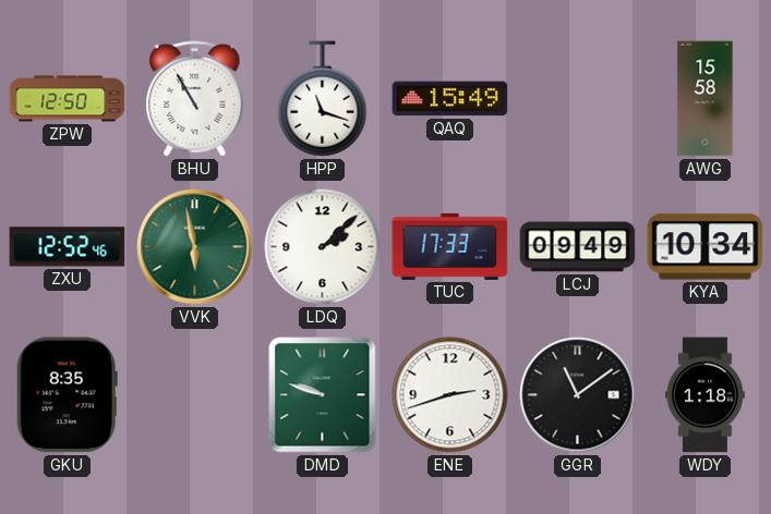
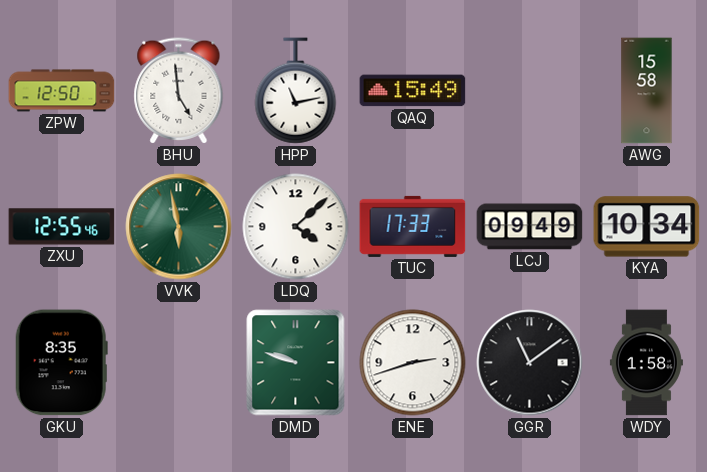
BHU: 10:55 -> 4:59
HPP: 11:18 -> 11:13
ZXU: 12:52 -> 12:55
LDQ: 2:08 -> 4:08
WDY: 1:18 -> 1:58
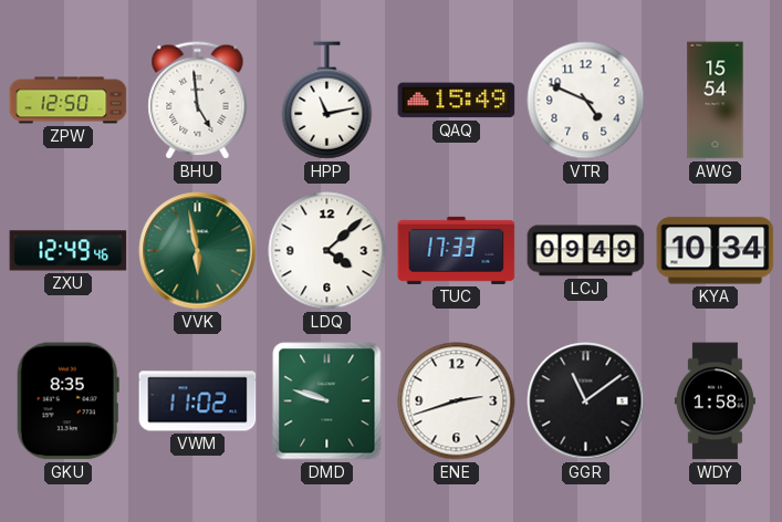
VTR: none -> 4:49
AWG: 15:58 -> 15:54
ZXU: 12:55 -> 12:49
VWM: none -> 11:02
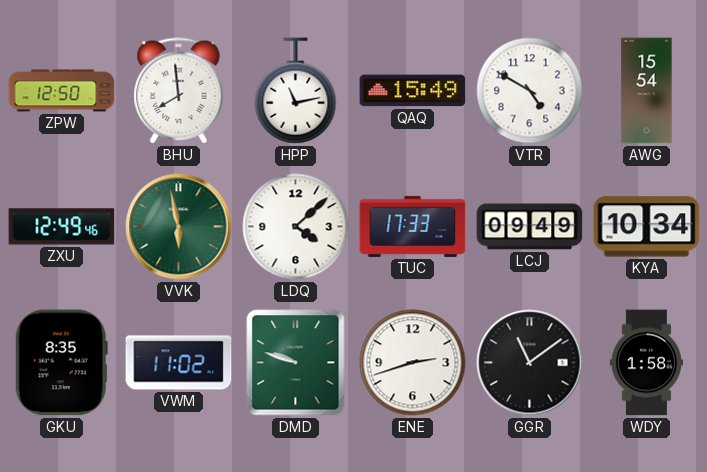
BHU: 4:59 -> 7:59
VTR: 4:49 -> 4:50
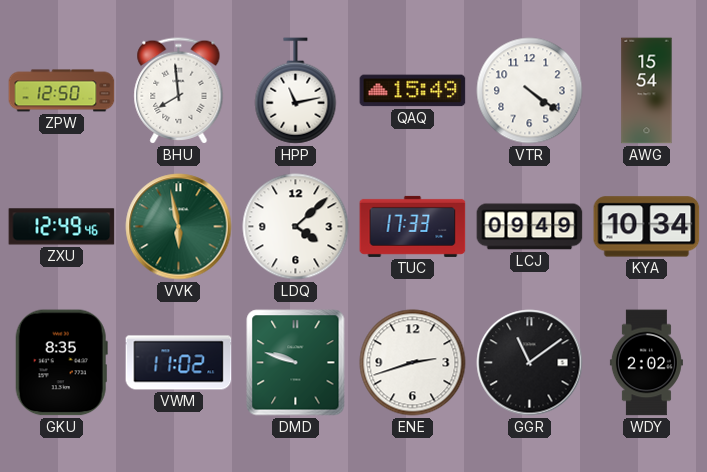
VTR: 4:50 -> 4:21
WDY: 1:58 -> 2:02
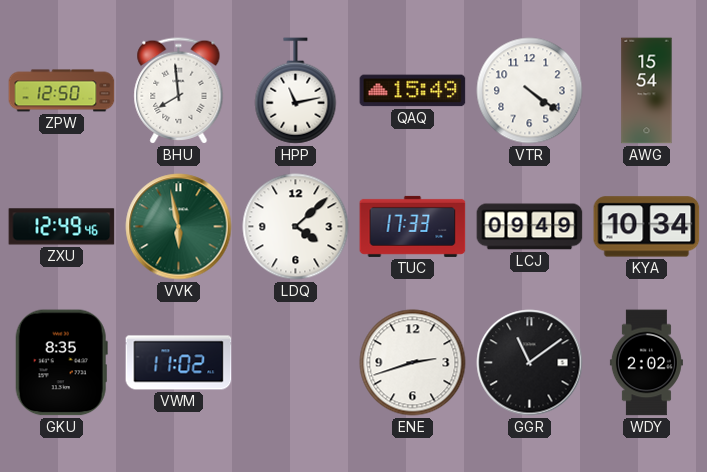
DMD: 9:48 -> none
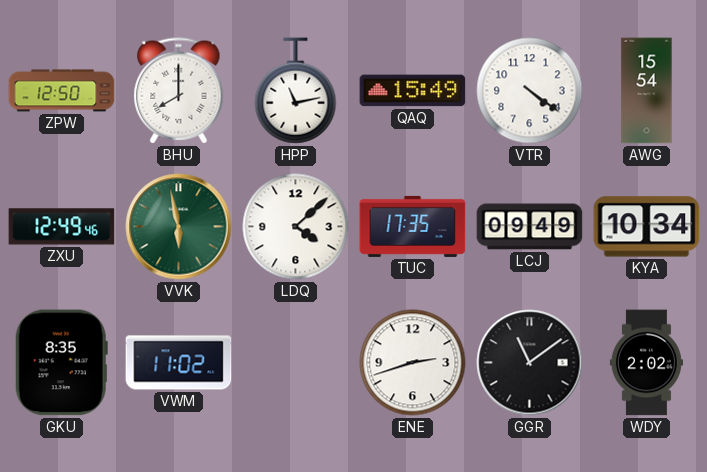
BHU: 7:59 -> 8:00
TUC: 17:33 -> 17:35
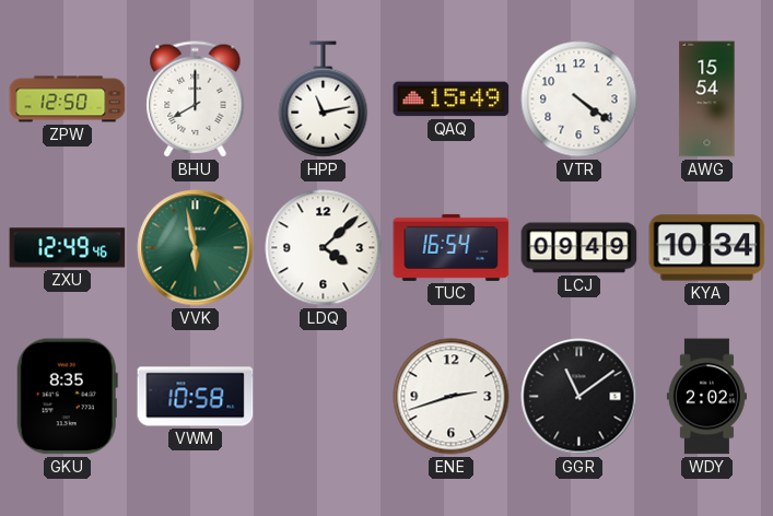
TUC: 17:35 -> 16:54
VWM: 11:02 -> 10:58
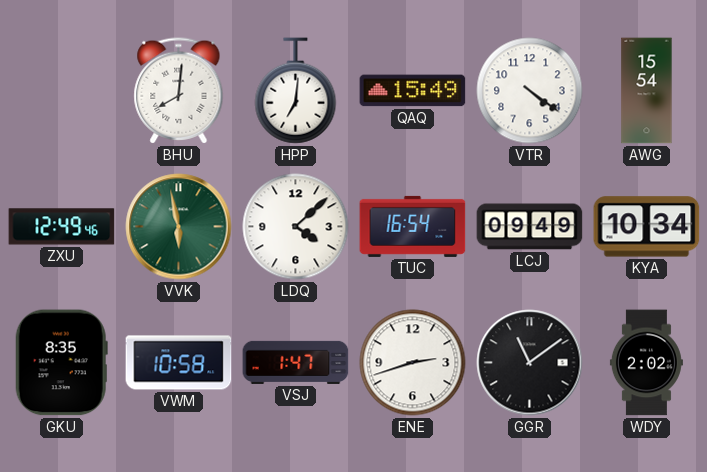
ZPW: 12:50 -> none
BHU: 8:00 -> 8:01
HPP: 11:13 -> 7:01
VSJ: none -> 1:47
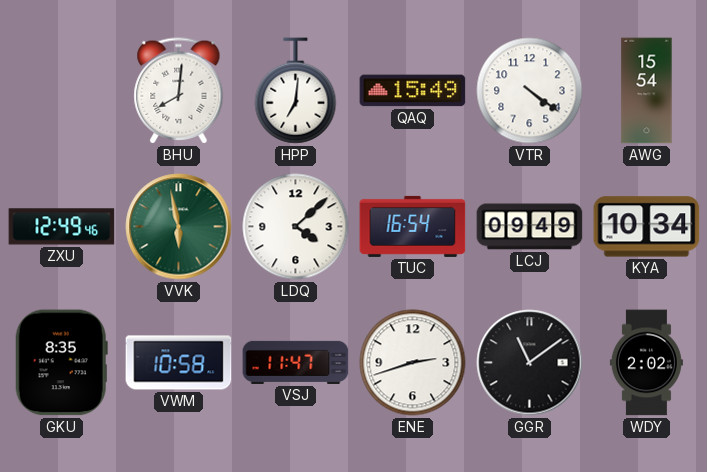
VSJ: 1:47 -> 11:47
